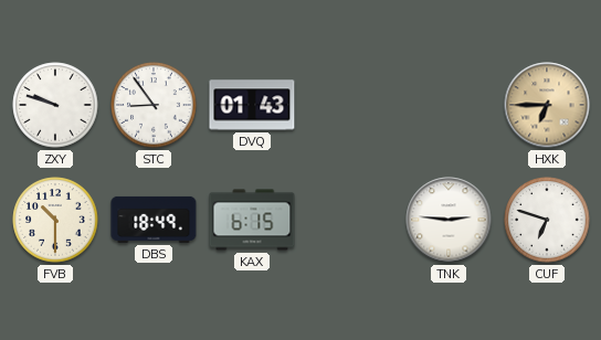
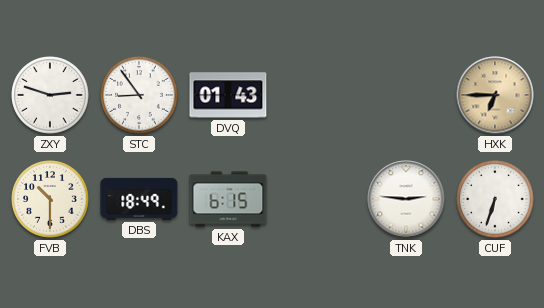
ZXY: 9:48 -> 2:48
CUF: 6:48 -> 6:33
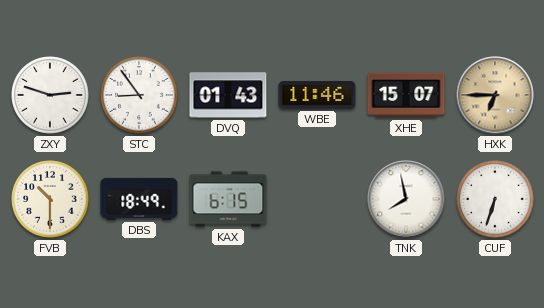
WBE: none -> 11:46
XHE: none -> 15:07
TNK: 2:46 -> 7:58
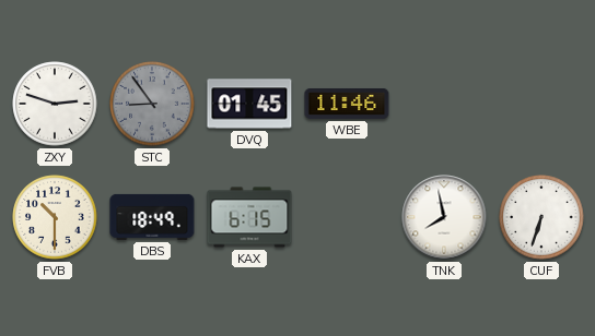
STC dial: white -> grey
DVQ: 01:43 -> 01:45
XHE: 15:07 -> none
HXK: 6:45 -> none
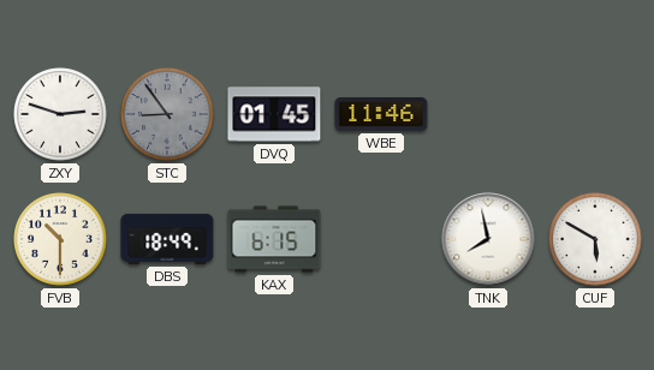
CUF: 6:33 -> 5:50
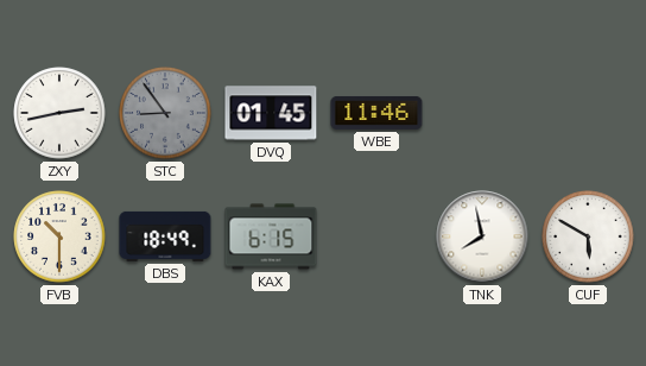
ZXY: 2:48 -> 2:43
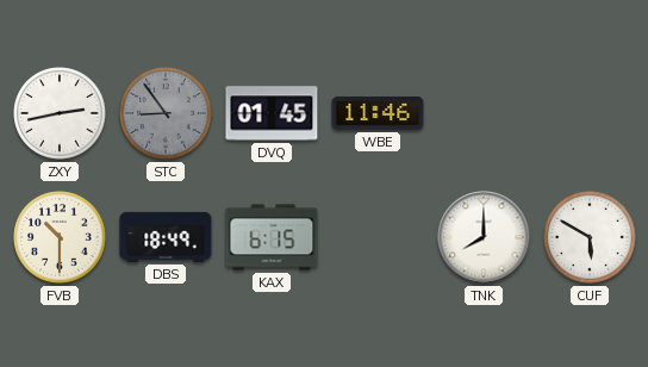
TNK: 7:58 -> 8:00
